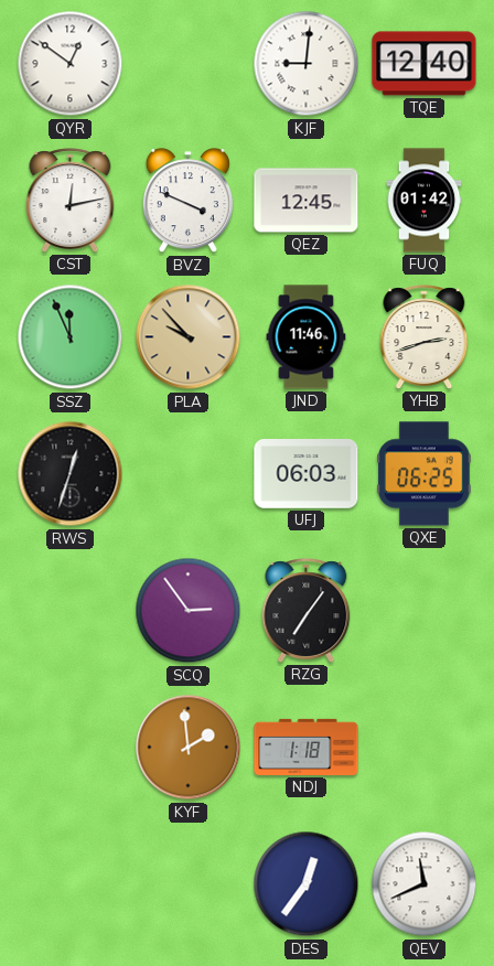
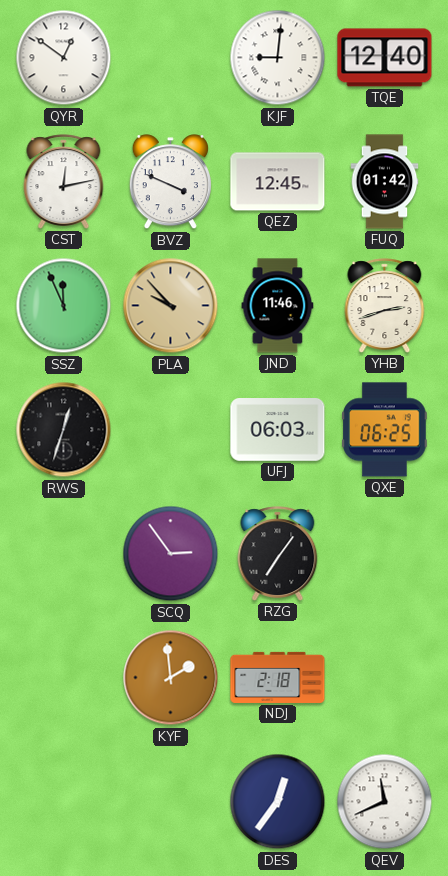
NDJ: 1:18 -> 2:18
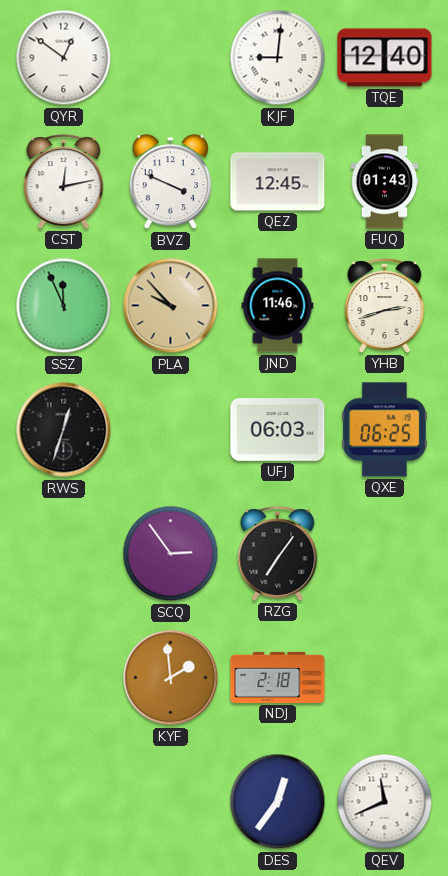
FUQ: 01:42 -> 01:43
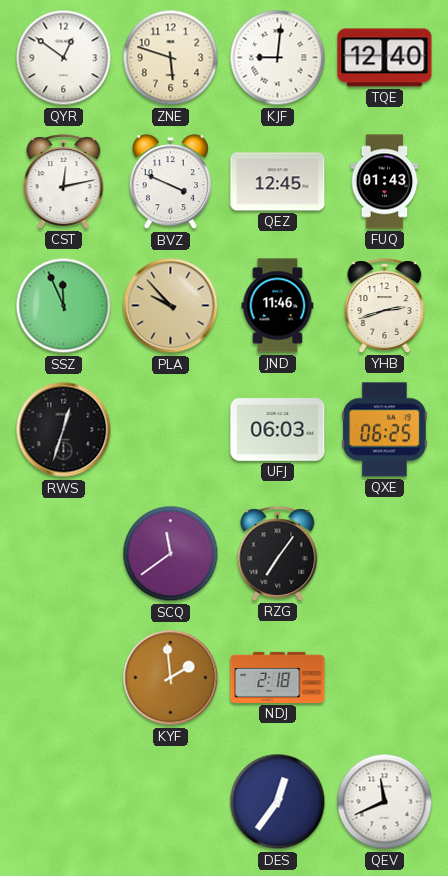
ZNE: none -> 5:48
SCQ: 2:54 -> 11:39
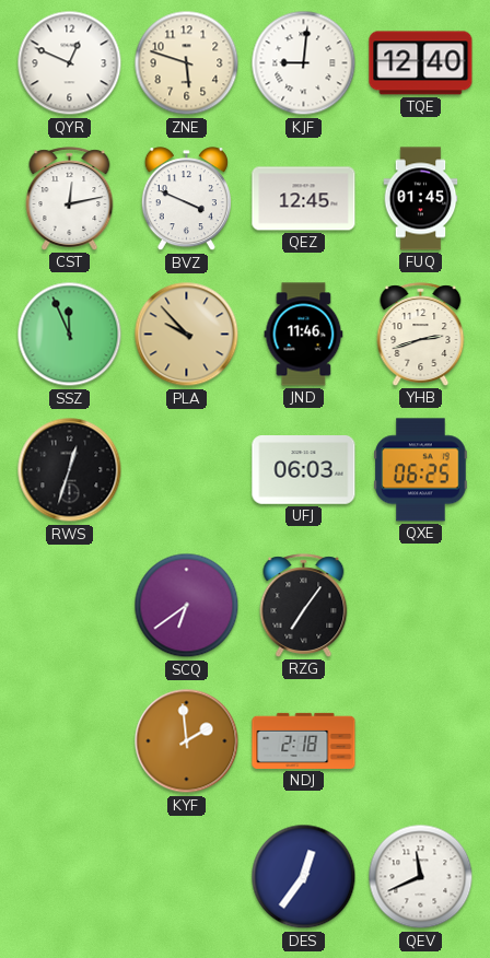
QYR: 12:51 -> 12:49
FUQ: 01:43 -> 01:45
SCQ: 11:39 -> 6:39
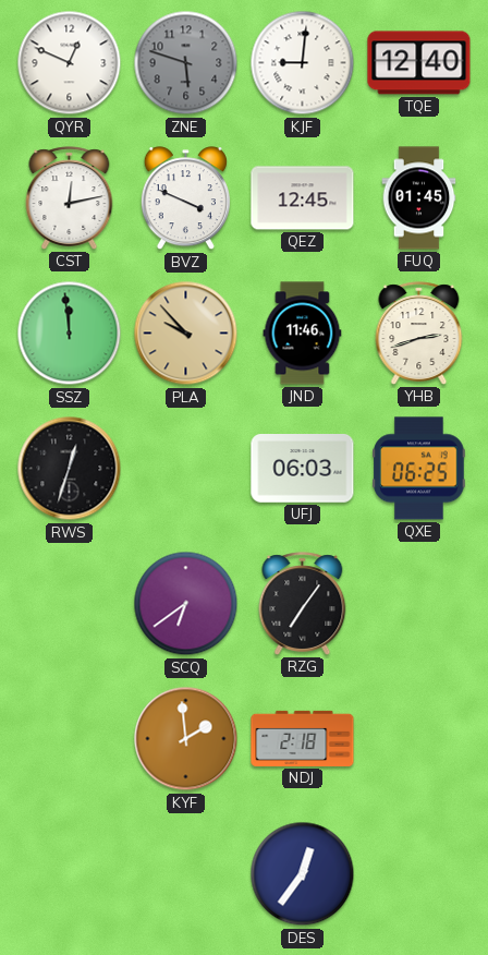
ZNE dial: cream -> grey
SSZ: 11:56 -> 11:59
QEV: 11:41 -> none
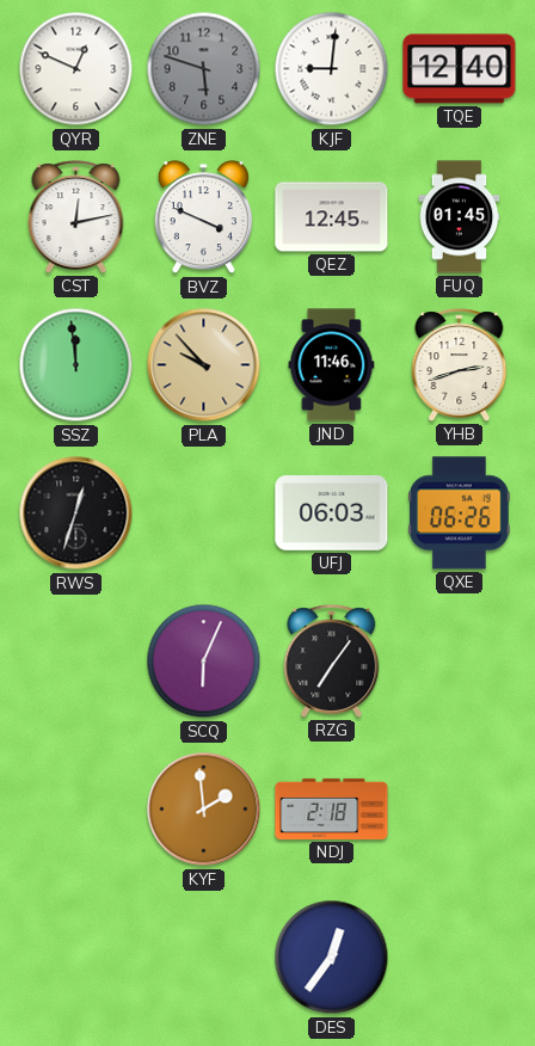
QXE: 06:25 -> 06:26
SCQ: 6:39 -> 6:04
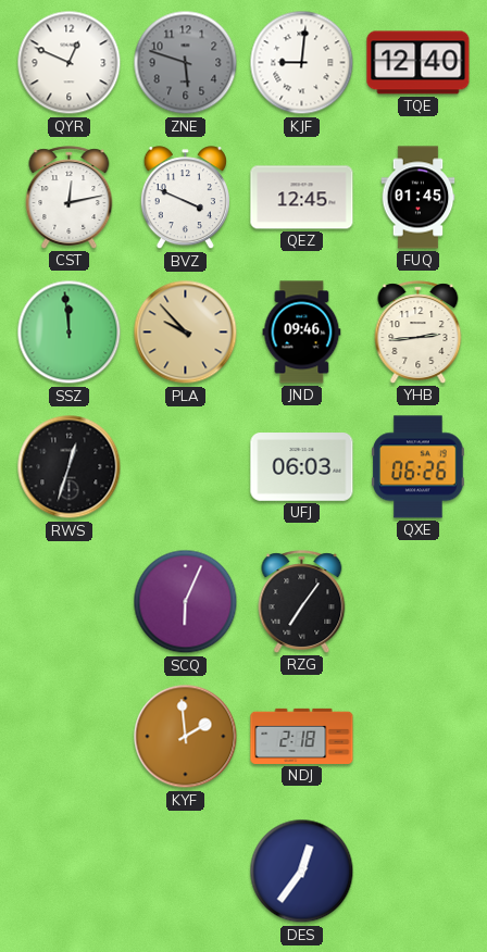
JND: 11:46 -> 09:46
YHB: 2:42 -> 2:44
